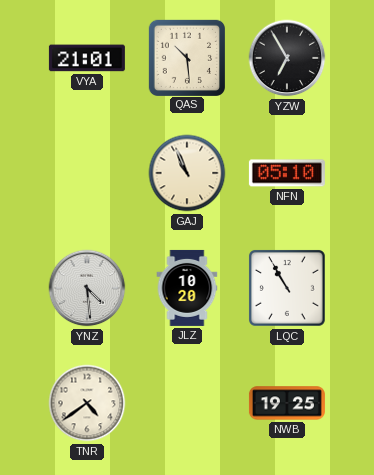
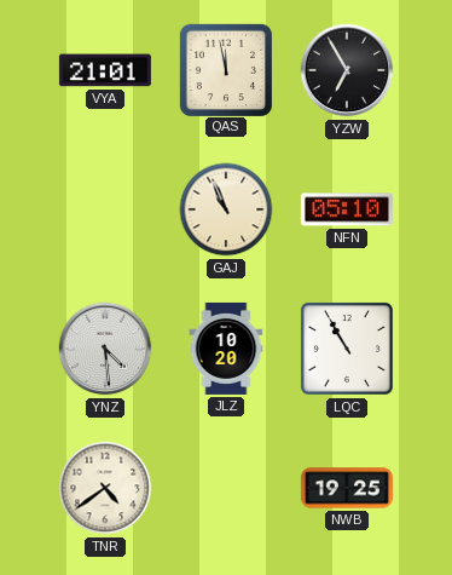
QAS: 10:29 -> 11:58
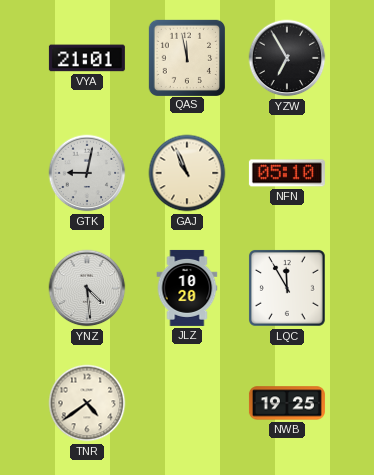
GTK: none -> 9:02
LQC: 10:55 -> 11:55
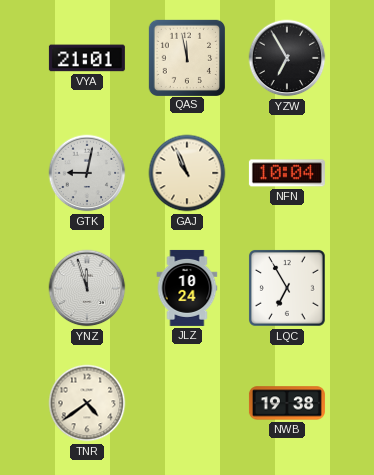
NFN: 05:10 -> 10:04
YNZ: 4:29 -> 11:57
JLZ: 10:20 -> 10:24
LQC: 11:55 -> 6:55
NWB: 19:25 -> 19:38
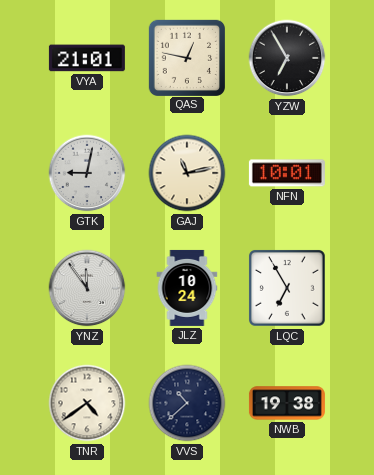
QAS: 11:58 -> 12:47
GAJ: 10:56 -> 11:13
NFN: 10:04 -> 10:01
YNZ: 11:57 -> 11:54
VVS: none -> 10:38
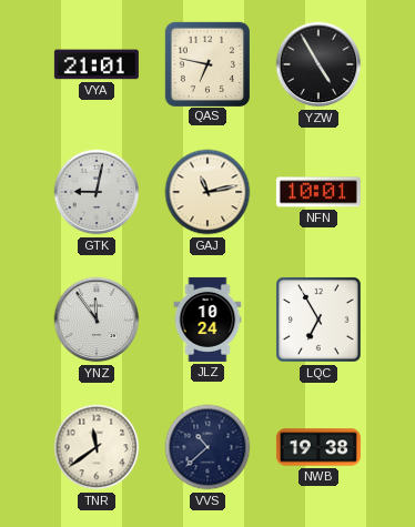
QAS: 12:47 -> 6:47
YZW: 6:55 -> 4:55
TNR: 4:39 -> 11:39
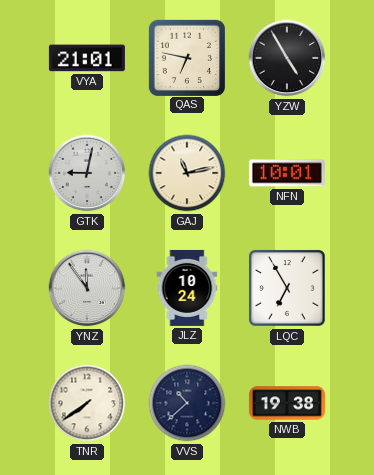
TNR: 11:39 -> 7:39
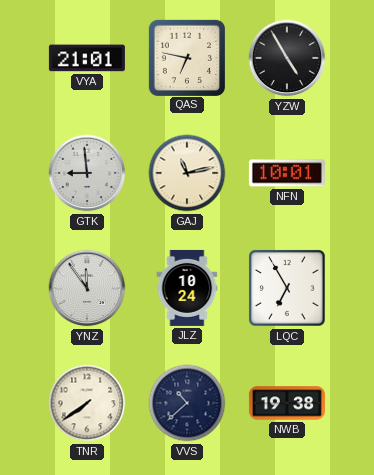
GTK: 9:02 -> 8:59
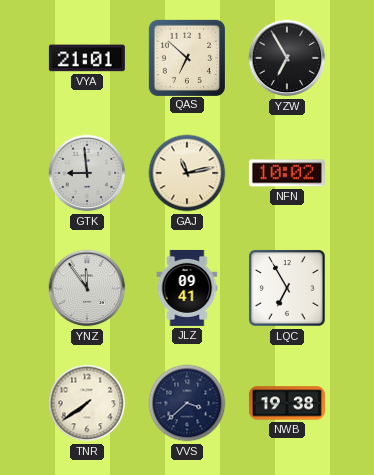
QAS: 6:47 -> 6:52
YZW: 4:55 -> 6:55
NFN: 10:01 -> 10:02
JLZ: 10:24 -> 09:41
VVS: 10:38 -> 3:38
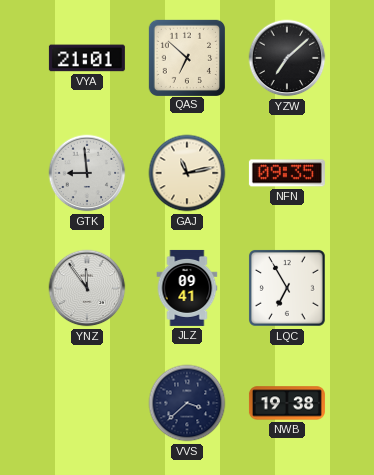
YZW: 6:55 -> 7:08
NFN: 10:02 -> 09:35
TNR: 7:39 -> none
